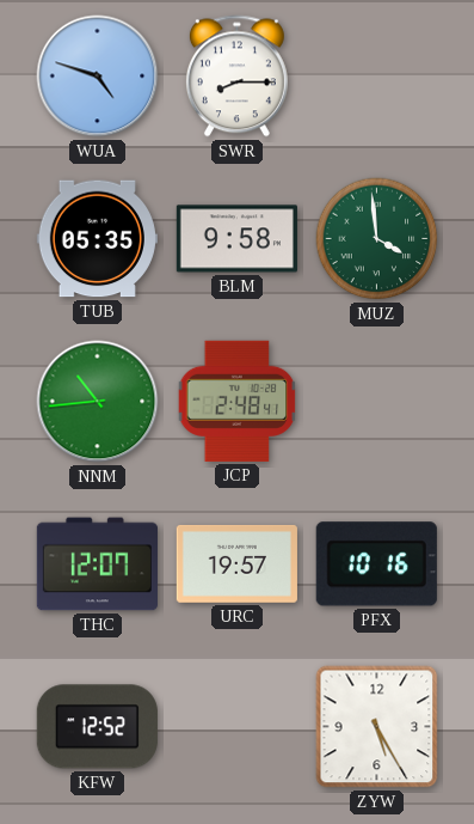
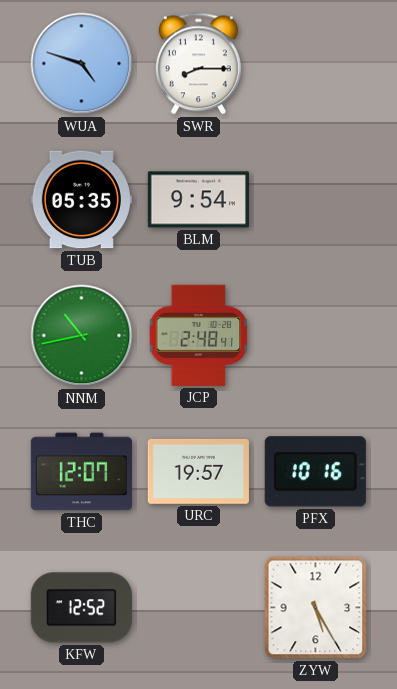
BLM: 9:58 -> 9:54
MUZ: 3:59 -> none
NNM: 10:44 -> 10:43
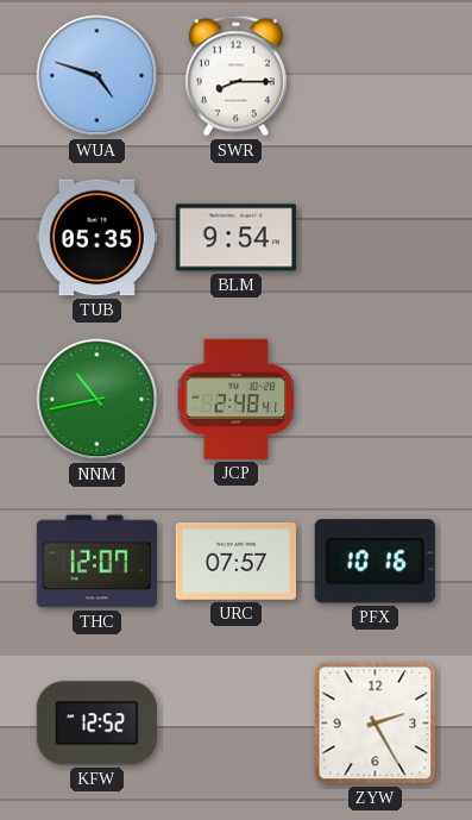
URC: 19:57 -> 07:57
ZYW: 5:25 -> 2:25
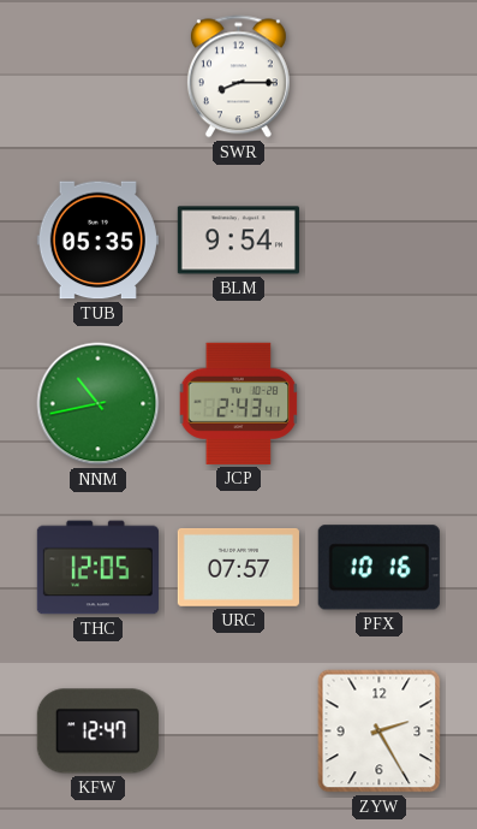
WUA: 4:48 -> none
JCP: 2:48 -> 2:43
THC: 12:07 -> 12:05
KFW: 12:52 -> 12:47
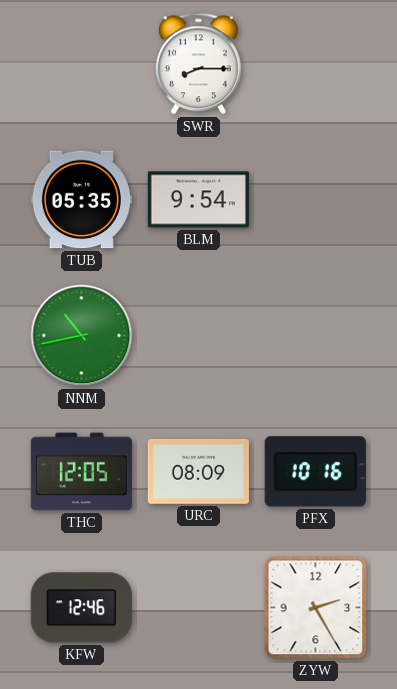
JCP: 2:43 -> none
URC: 07:57 -> 08:09
KFW: 12:47 -> 12:46
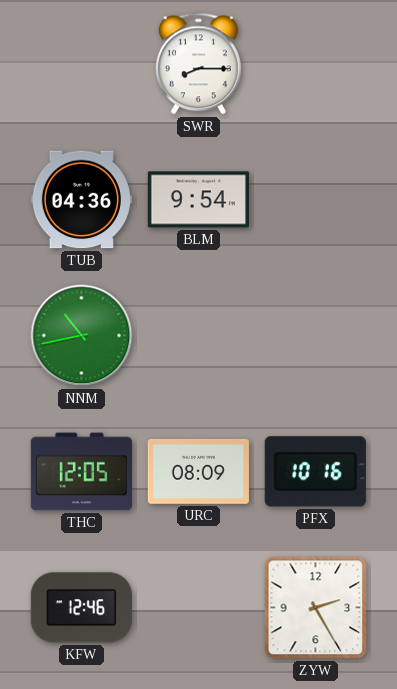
TUB: 05:35 -> 04:36
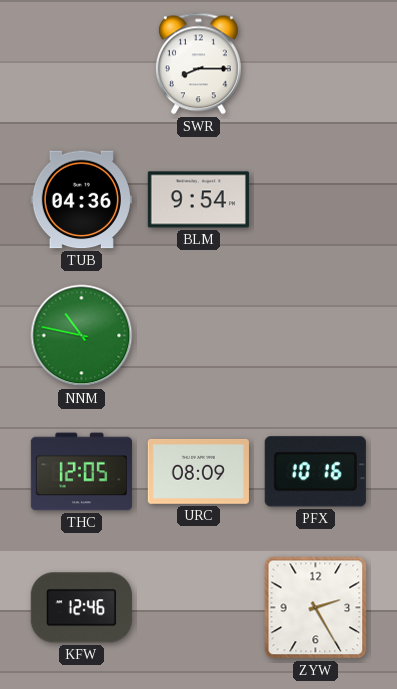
NNM: 10:43 -> 10:47
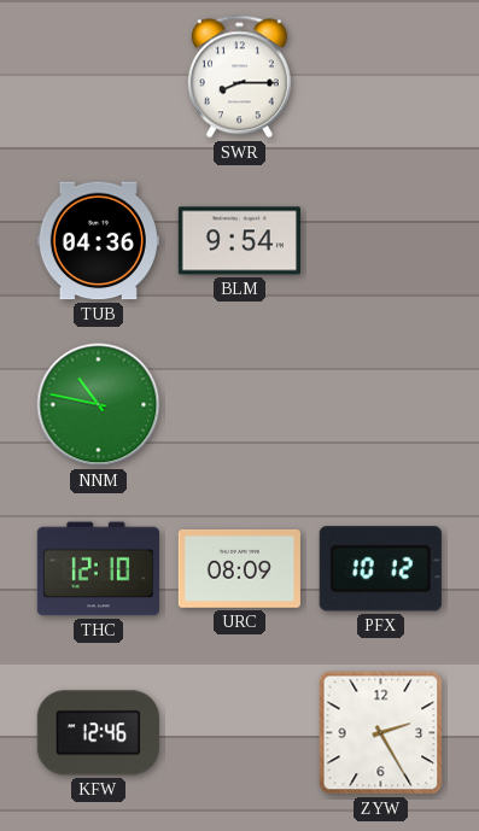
THC: 12:05 -> 12:10
PFX: 10:16 -> 10:12
